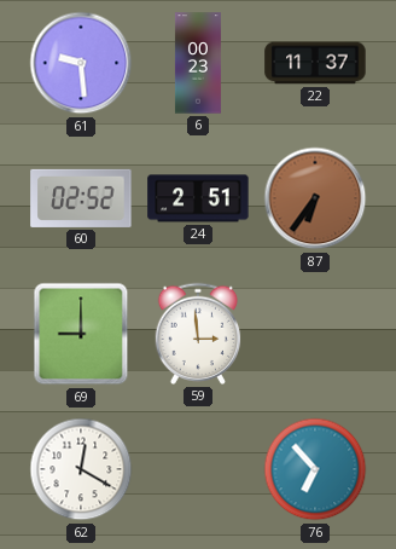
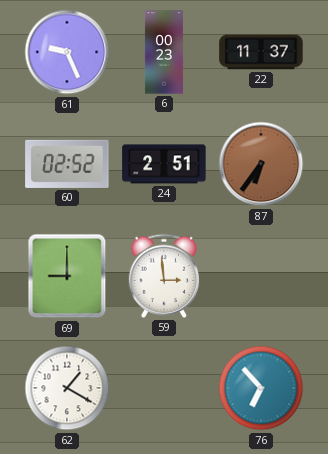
61: 9:29 -> 9:26
62: 12:20 -> 1:20
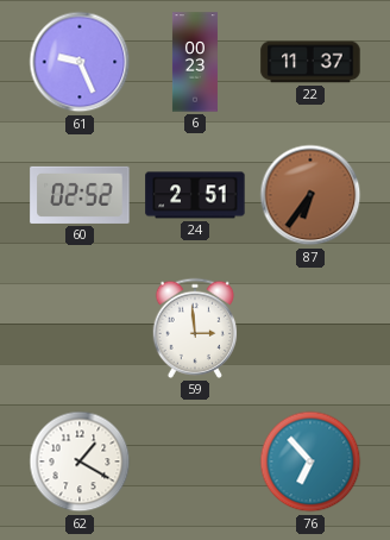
69: 9:00 -> none
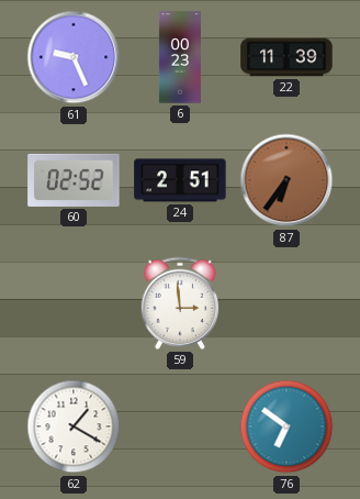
22: 11:37 -> 11:39
76: 6:53 -> 6:51
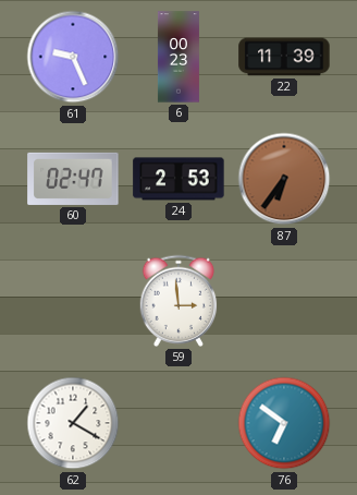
60: 02:52 -> 02:47
24: 2:51 -> 2:53
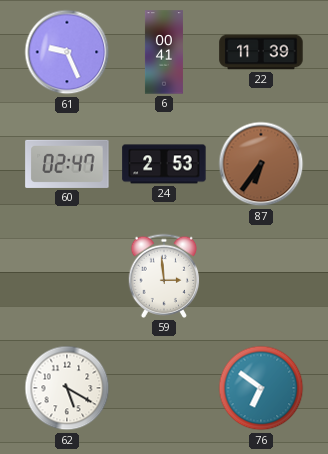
6: 00:23 -> 00:41
62: 1:20 -> 5:20
